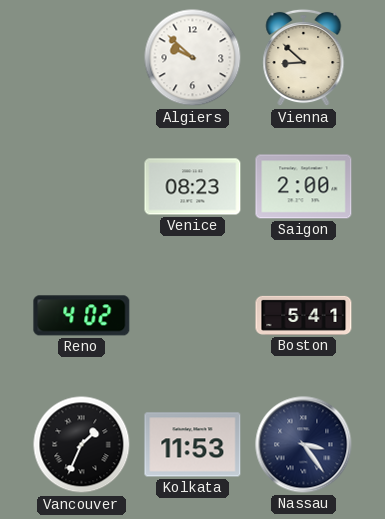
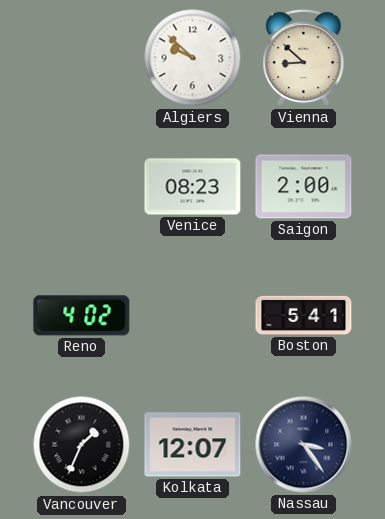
Kolkata: 11:53 -> 12:07
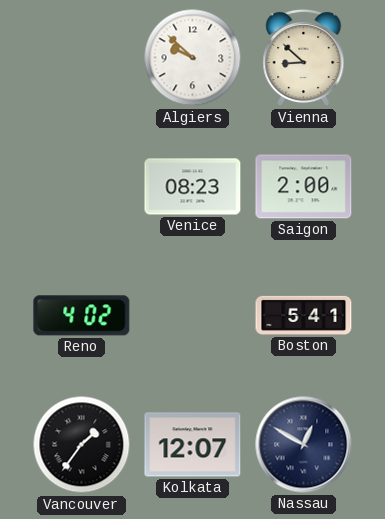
Vancouver: 1:34 -> 1:36
Nassau: 3:24 -> 12:50
